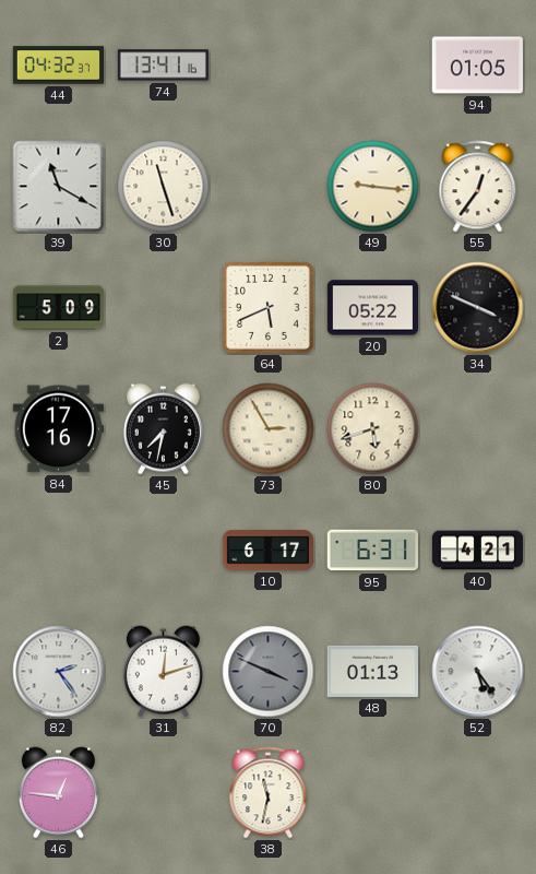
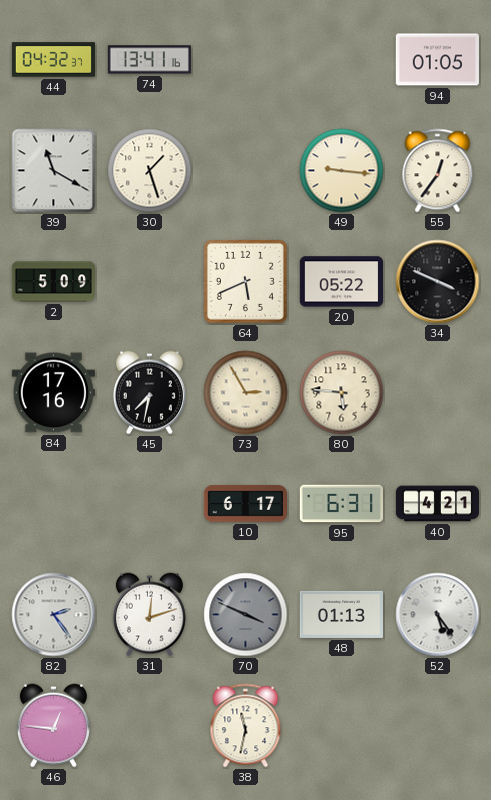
30: 11:27 -> 1:27
80: 5:42 -> 5:46
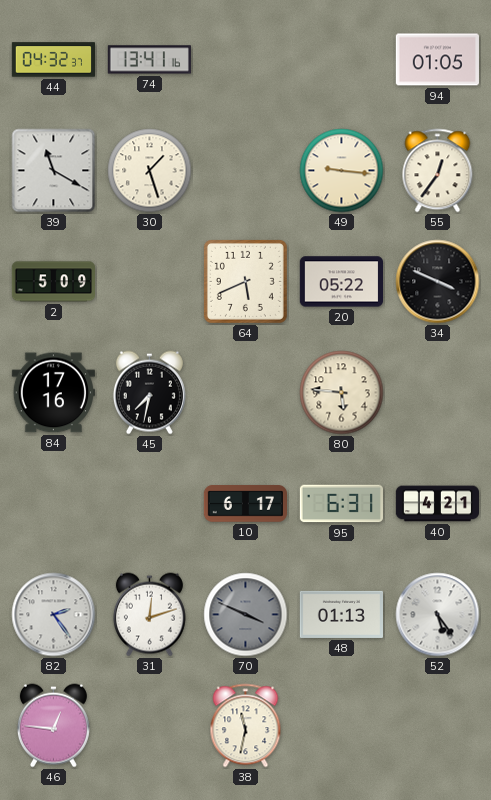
73: 2:55 -> none
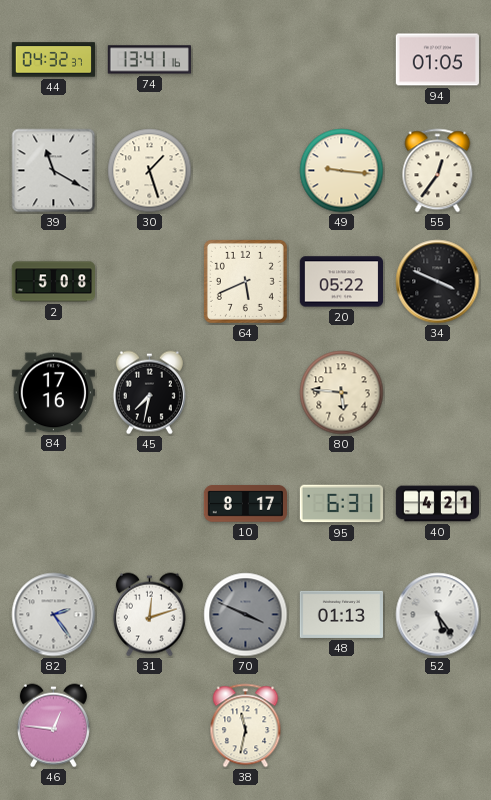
2: 5:09 -> 5:08
10: 6:17 -> 8:17
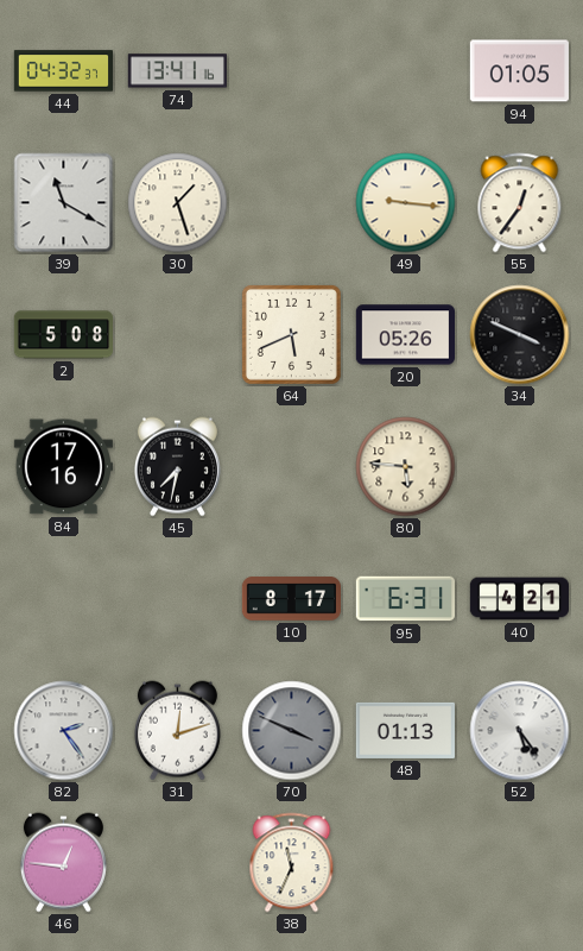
20: 05:22 -> 05:26
38: 11:32 -> 11:34
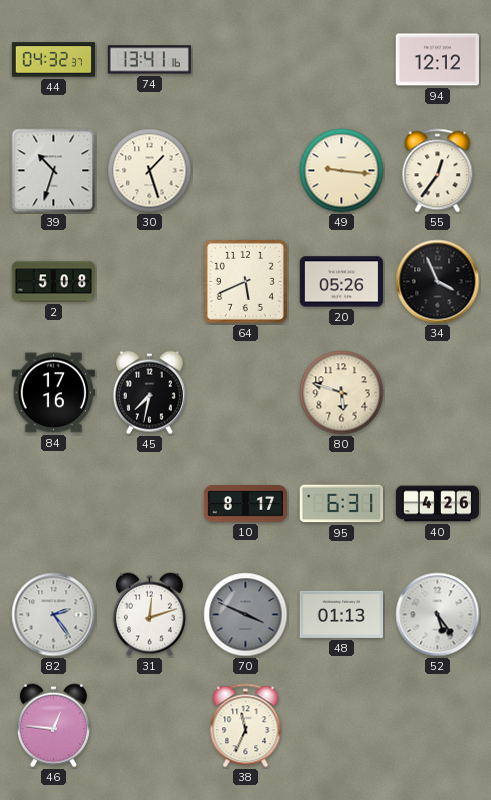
94: 01:05 -> 12:12
39: 11:20 -> 10:33
34: 3:49 -> 3:56
80: 5:46 -> 5:48
40: 4:21 -> 4:26
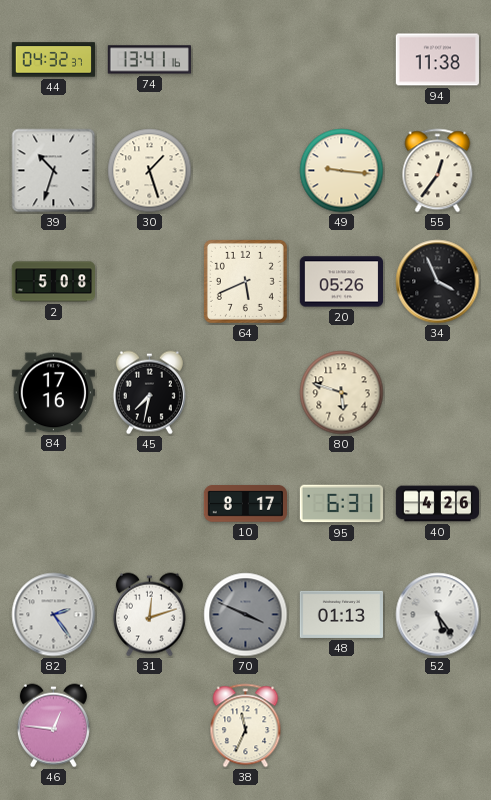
94: 12:12 -> 11:38
